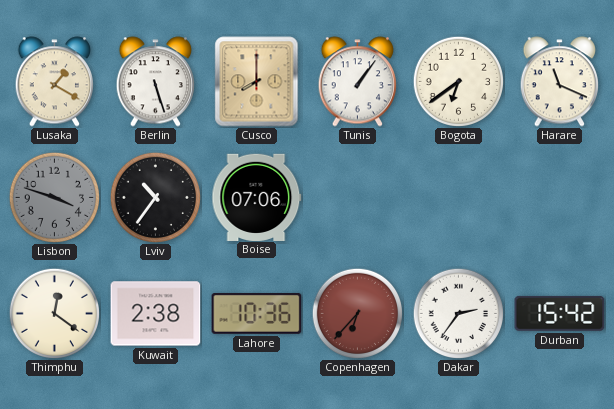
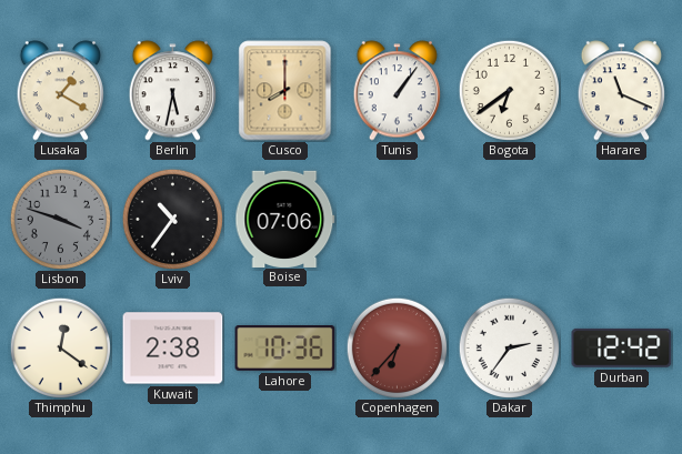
Berlin: 5:27 -> 5:32
Durban: 15:42 -> 12:42
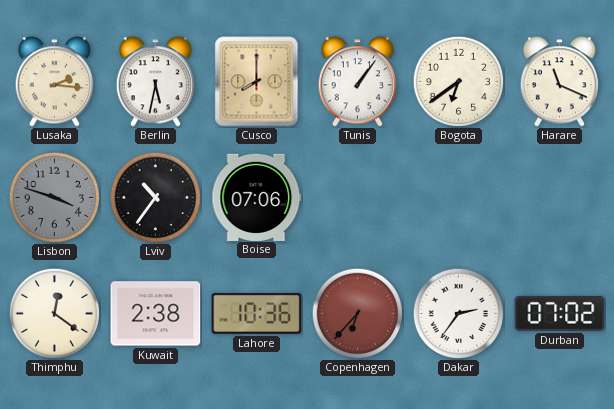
Lusaka: 1:20 -> 2:16
Durban: 12:42 -> 07:02
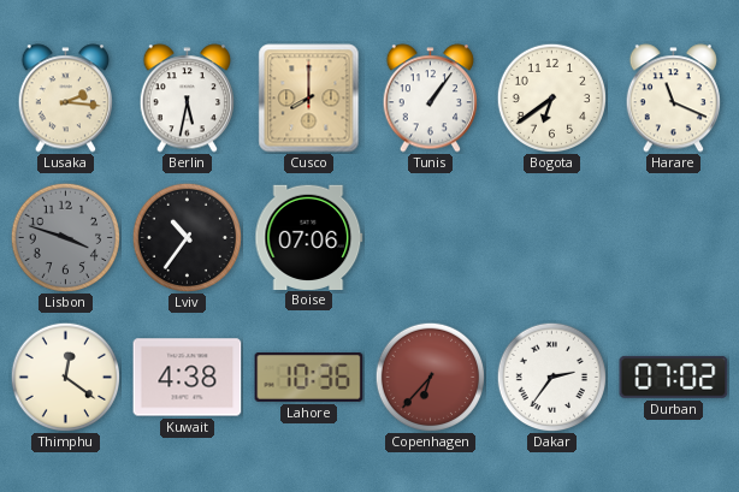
Kuwait: 2:38 -> 4:38
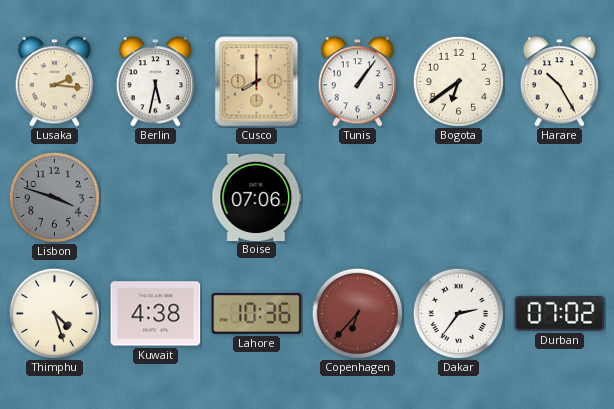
Harare: 11:19 -> 10:25
Lviv: 10:36 -> none
Thimphu: 12:21 -> 4:27
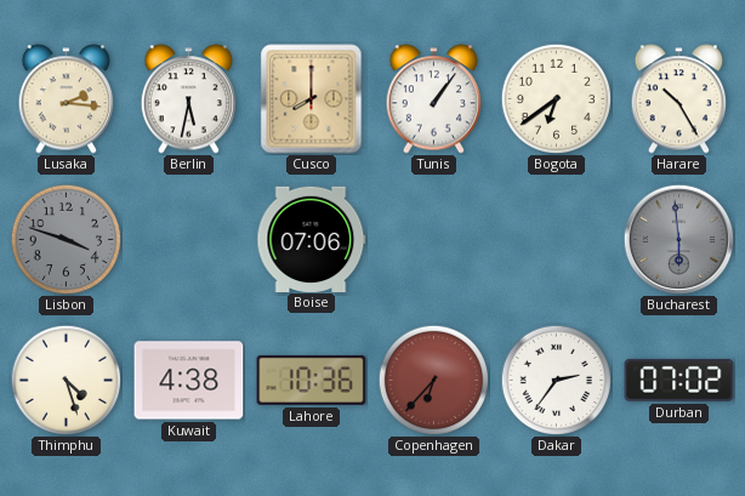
Bucharest: none -> 5:59
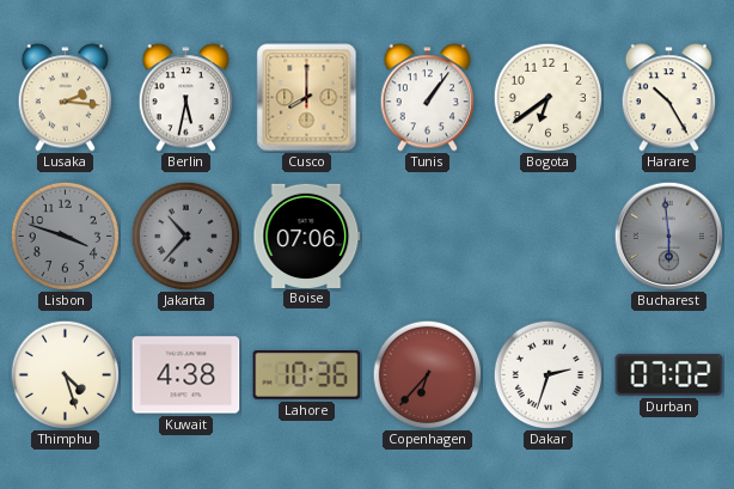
Jakarta: none -> 10:37
Dakar: 2:36 -> 2:33
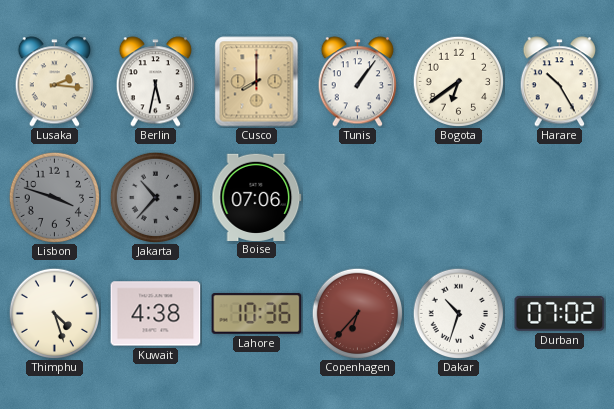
Bucharest: 5:59 -> none
Dakar: 2:33 -> 10:33
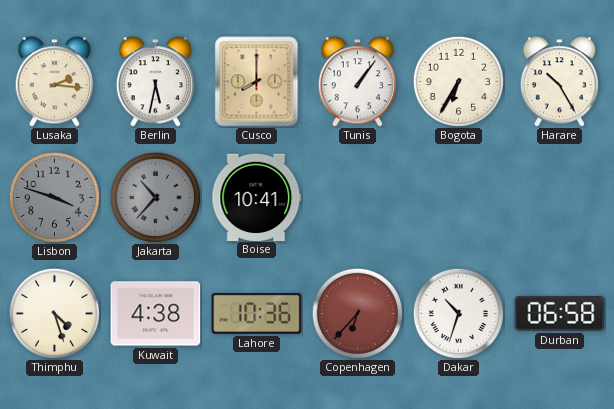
Bogota: 6:39 -> 6:35
Boise: 07:06 -> 10:41
Durban: 07:02 -> 06:58
